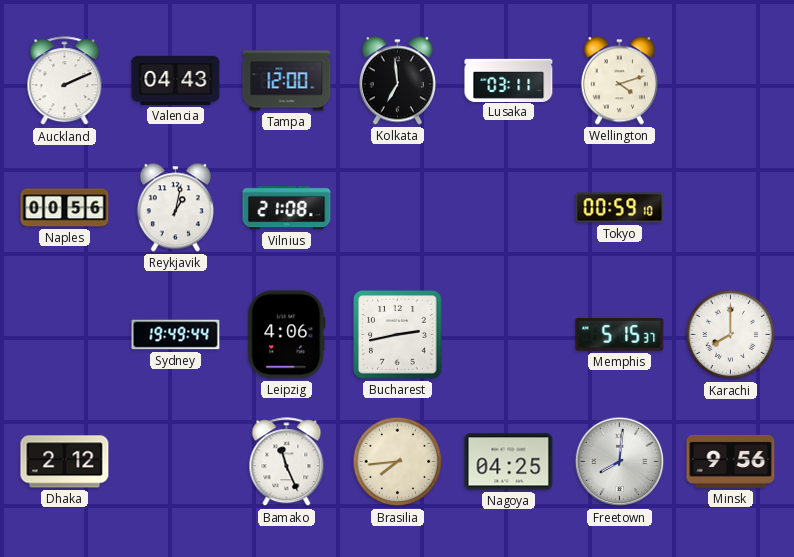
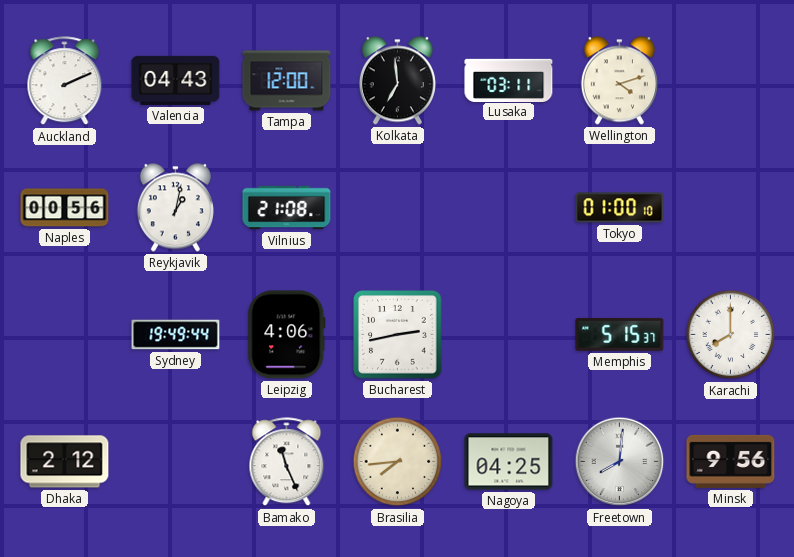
Tokyo: 00:59 -> 01:00
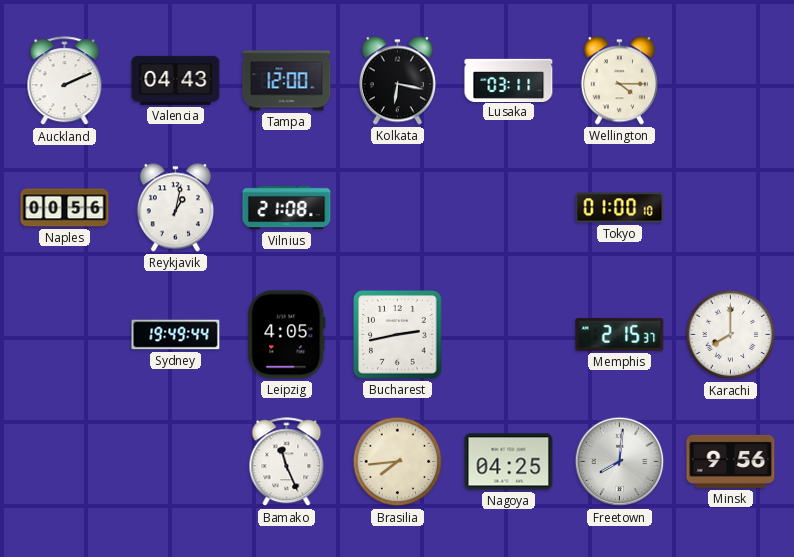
Kolkata: 6:59 -> 6:17
Wellington: 4:12 -> 4:15
Leipzig: 4:06 -> 4:05
Memphis: 5:15 -> 2:15
Dhaka: 2:12 -> none
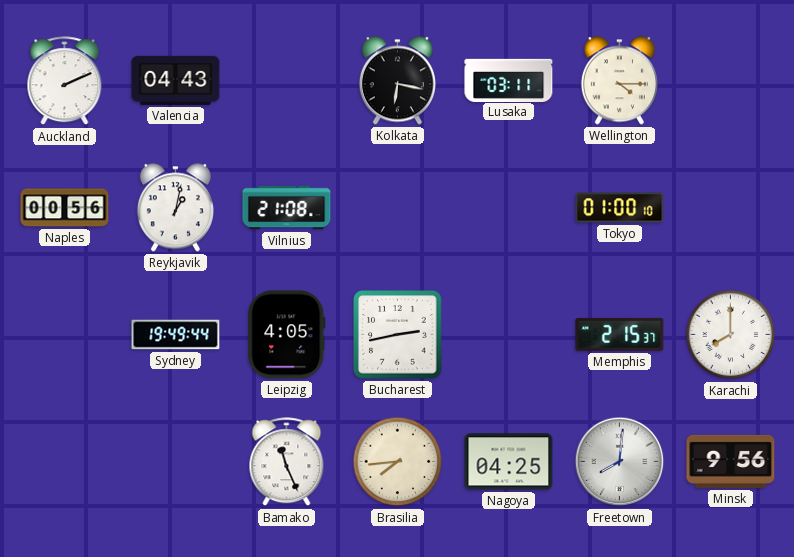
Tampa: 12:00 -> none
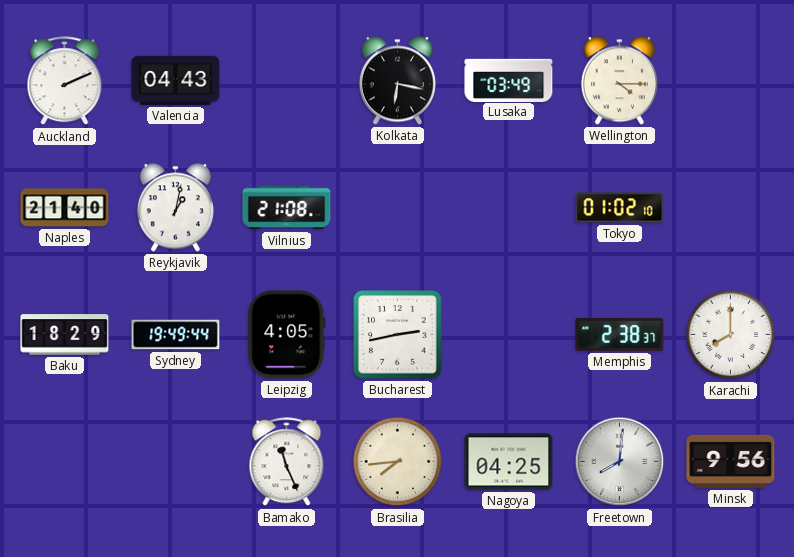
Lusaka: 03:11 -> 03:49
Naples: 00:56 -> 21:40
Tokyo: 01:00 -> 01:02
Baku: none -> 18:29
Memphis: 2:15 -> 2:38
